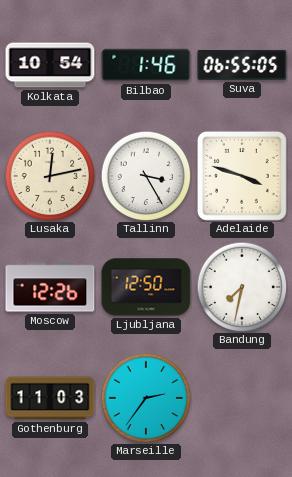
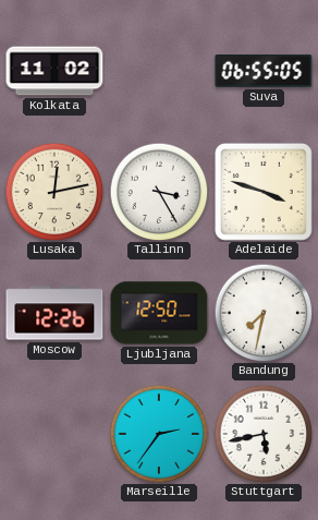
Kolkata: 10:54 -> 11:02
Bilbao: 1:46 -> none
Gothenburg: 11:03 -> none
Stuttgart: none -> 5:43
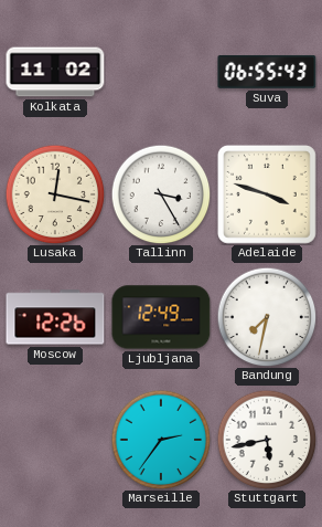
Suva: 06:55:05 -> 06:55:43
Lusaka: 12:13 -> 12:17
Ljubljana: 12:50 -> 12:49
